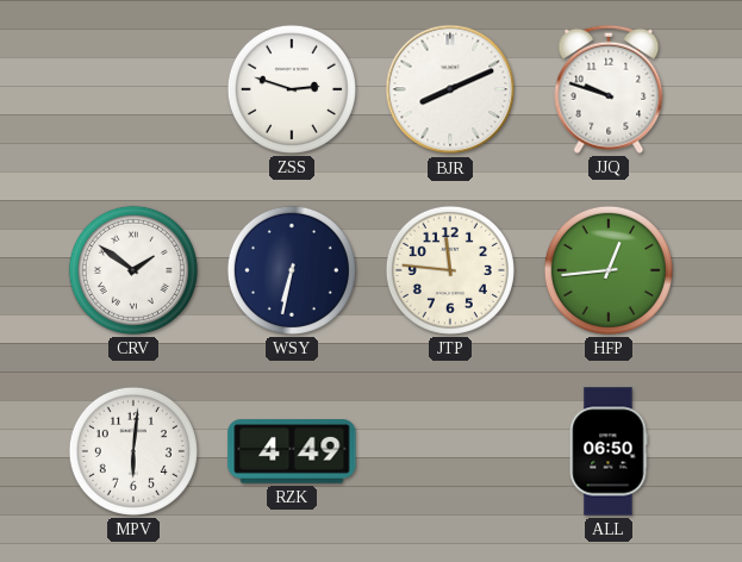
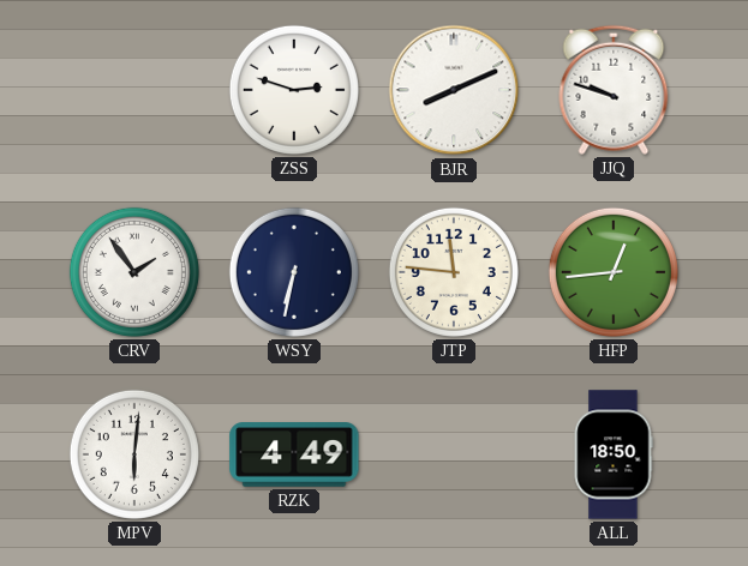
CRV: 1:51 -> 1:54
ALL: 06:50 -> 18:50
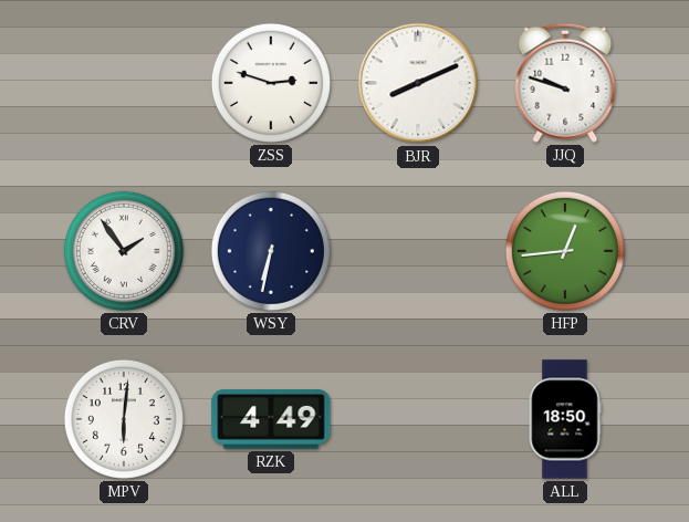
JTP: 11:46 -> none
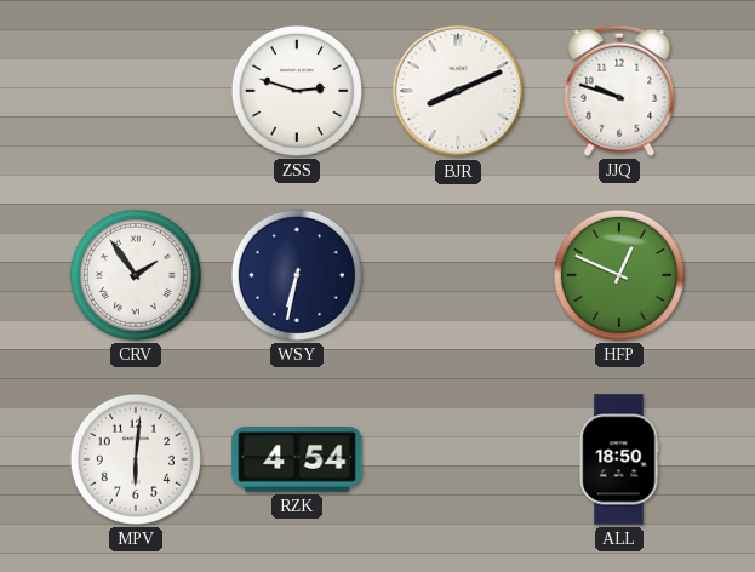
HFP: 12:44 -> 12:49
RZK: 4:49 -> 4:54
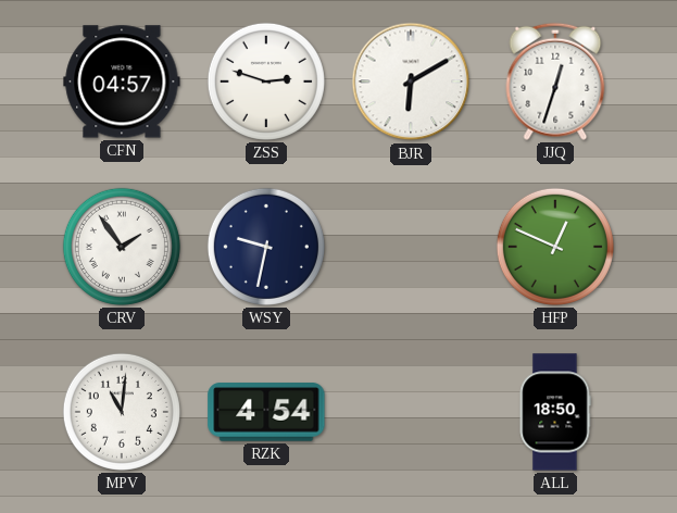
CFN: none -> 04:57
BJR: 8:11 -> 6:10
JJQ: 9:48 -> 12:33
WSY: 6:32 -> 9:32
MPV: 6:01 -> 11:01
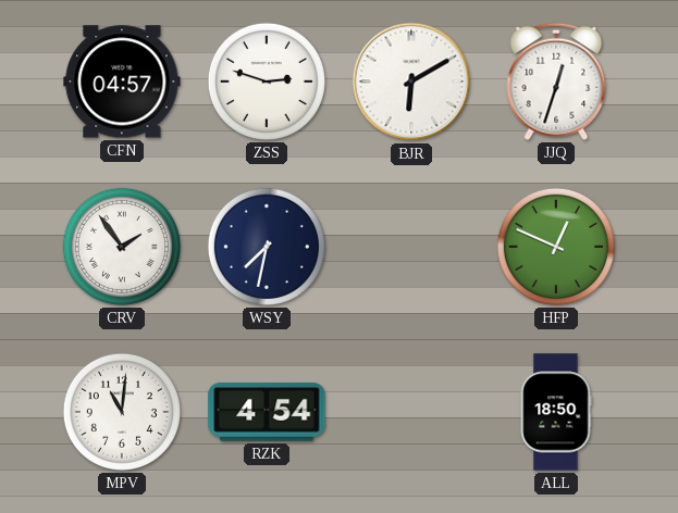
WSY: 9:32 -> 7:32
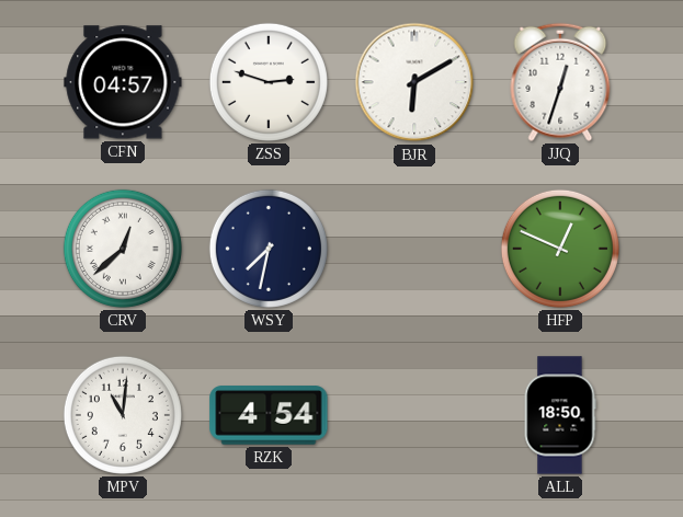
CRV: 1:54 -> 12:38
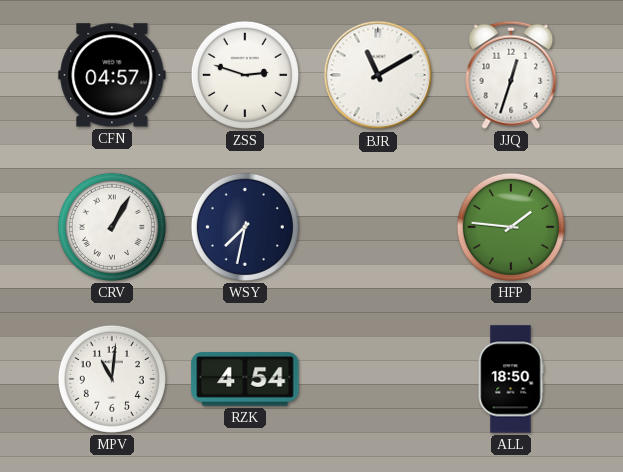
BJR: 6:10 -> 11:10
CRV: 12:38 -> 1:05
HFP: 12:49 -> 1:46
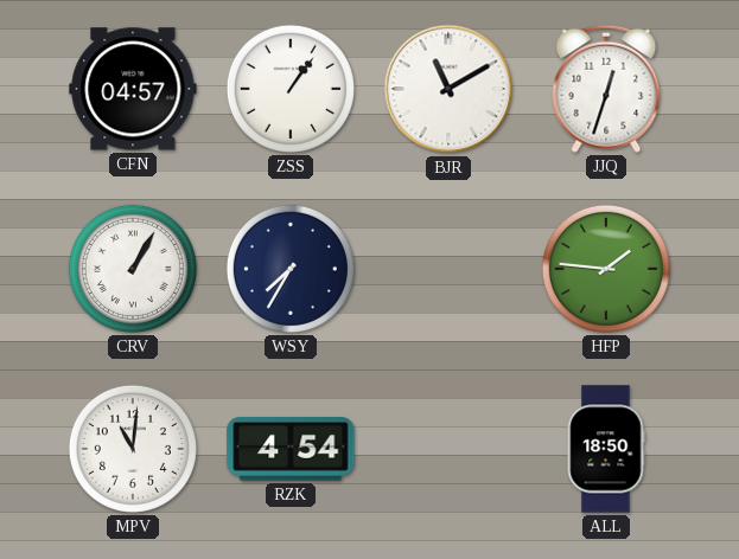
ZSS: 2:48 -> 1:06
WSY: 7:32 -> 7:35
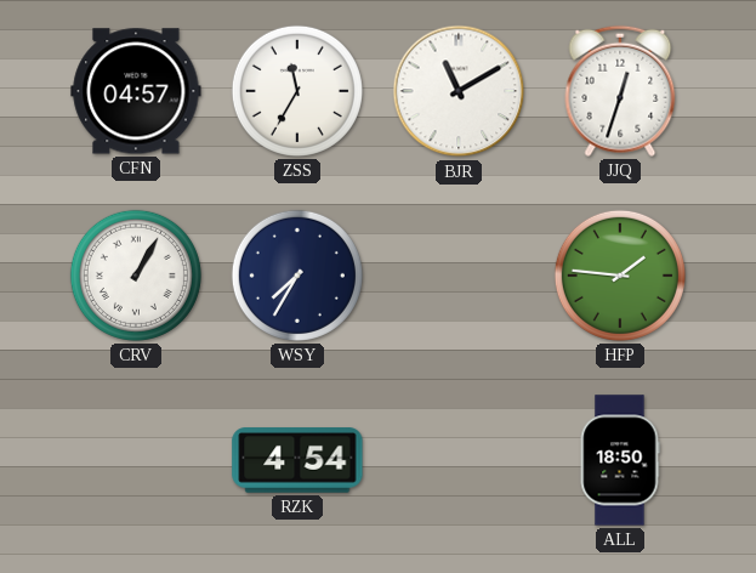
ZSS: 1:06 -> 11:35
MPV: 11:01 -> none
